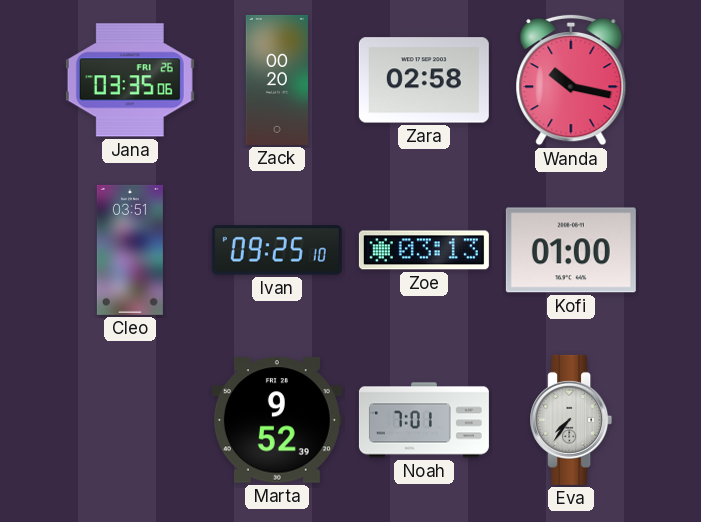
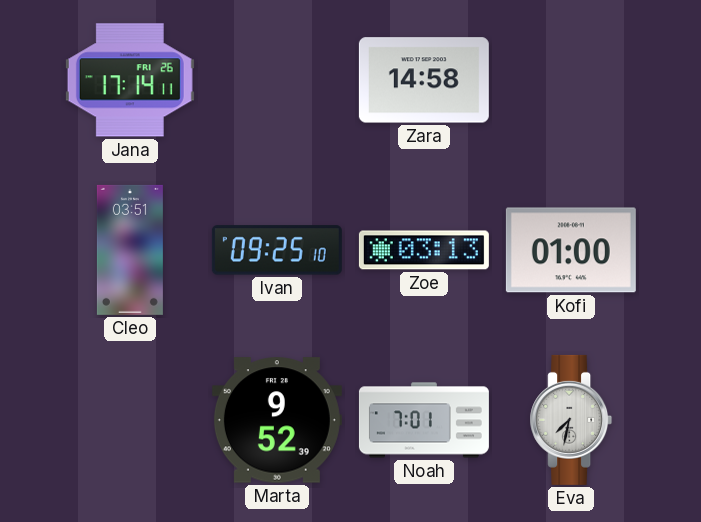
Jana: 03:35 -> 17:14
Zack: 00:20 -> none
Zara: 02:58 -> 14:58
Wanda: 10:17 -> none
Eva: 7:36 -> 7:32
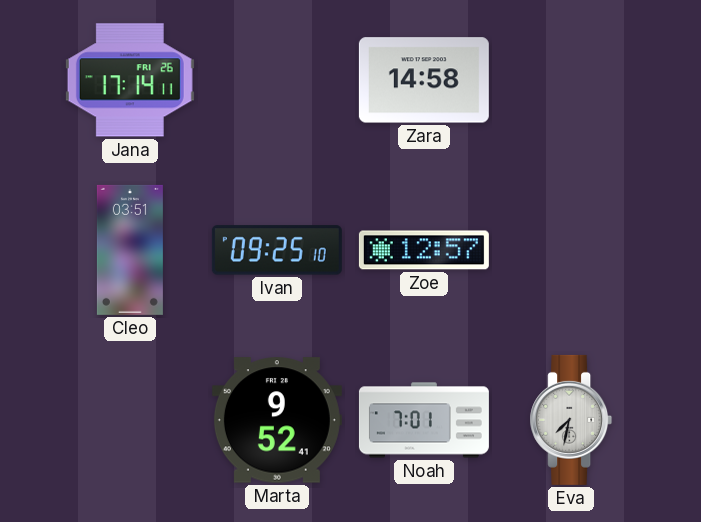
Zoe: 03:13 -> 12:57
Kofi: 01:00 -> none
Marta: 9:52:39 -> 9:52:41
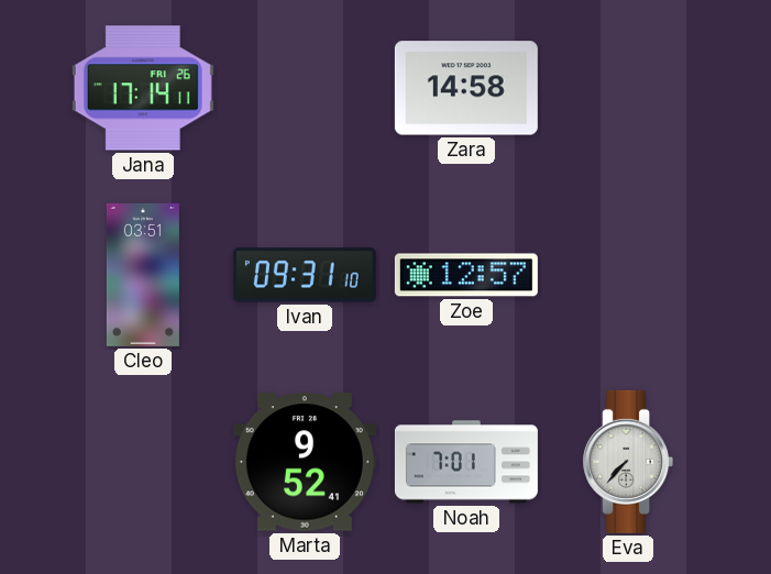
Ivan: 09:25 -> 09:31
Eva: 7:32 -> 7:37
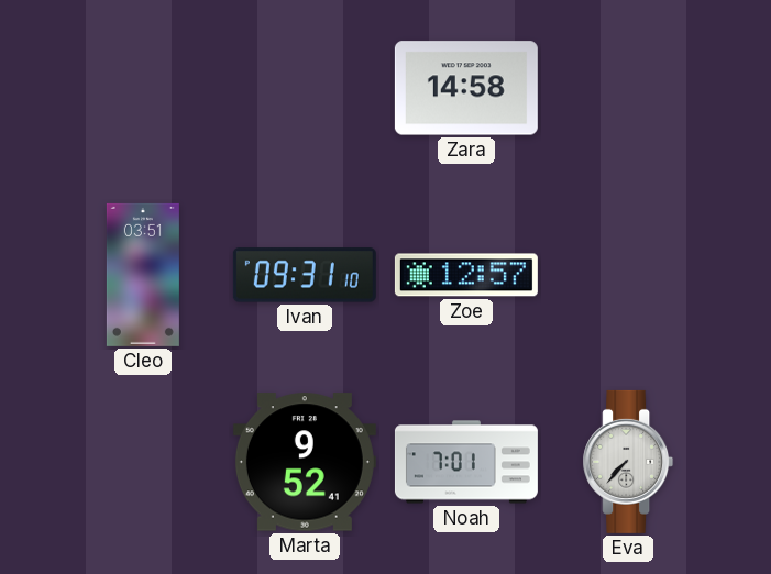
Jana: 17:14 -> none
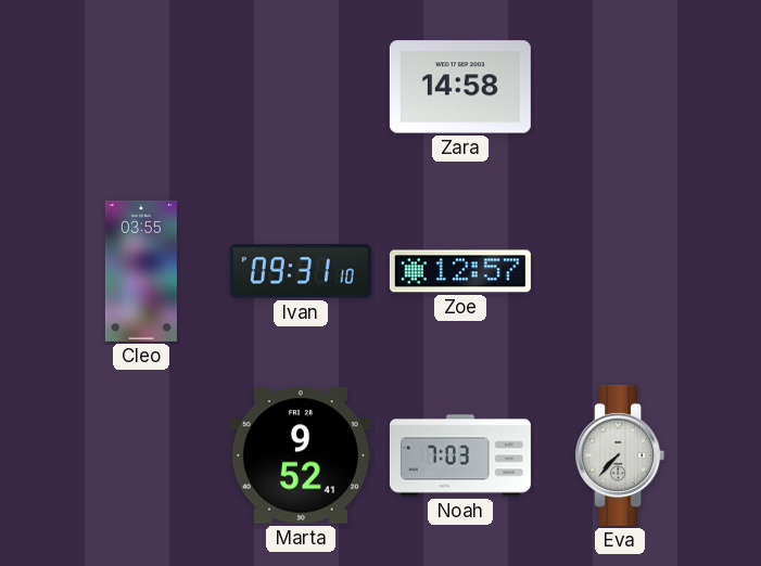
Cleo: 03:51 -> 03:55
Noah: 7:01 -> 7:03
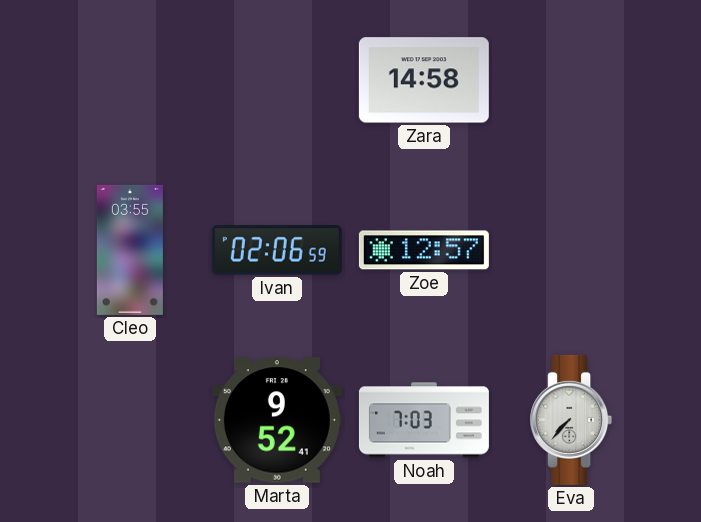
Ivan: 09:31 -> 02:06
